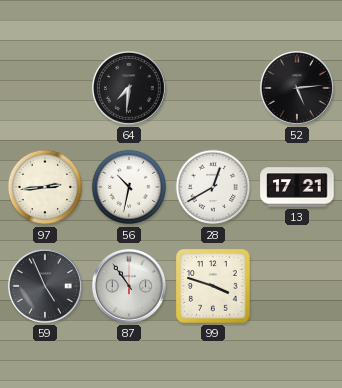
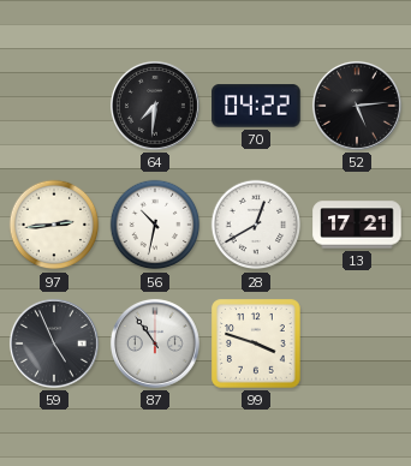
70: none -> 04:22
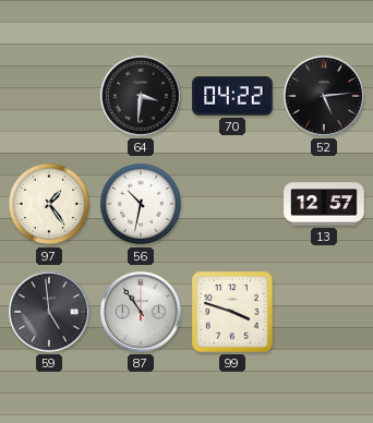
64: 7:31 -> 3:31
97: 2:44 -> 1:24
28: 12:40 -> none
13: 17:21 -> 12:57
59: 4:56 -> 4:59
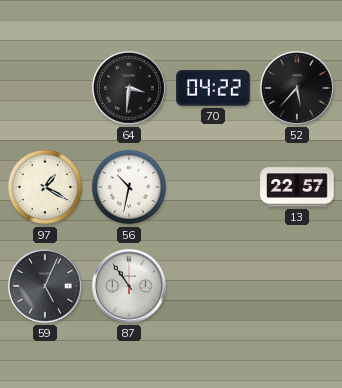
52: 5:14 -> 5:37
97: 1:24 -> 1:20
13: 12:57 -> 22:57
59: 4:59 -> 5:04
99: 3:48 -> none
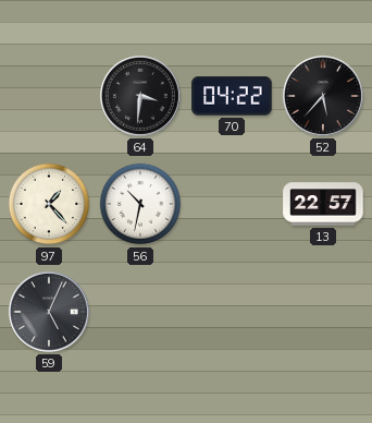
97: 1:20 -> 1:23
87: 10:54 -> none
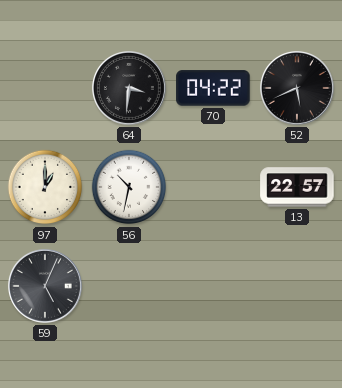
52: 5:37 -> 5:41
97: 1:23 -> 1:00
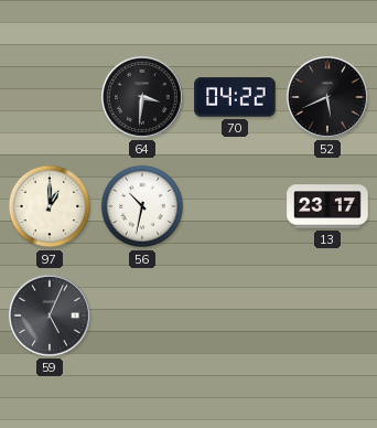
13: 22:57 -> 23:17
